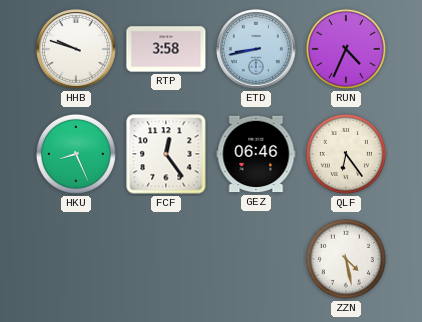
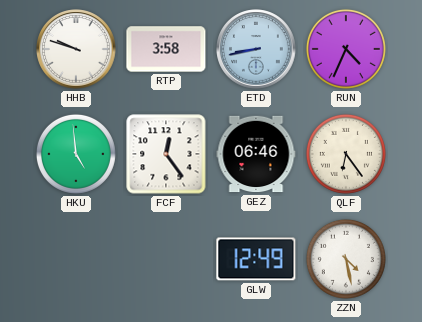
HKU: 8:26 -> 4:59
GLW: none -> 12:49
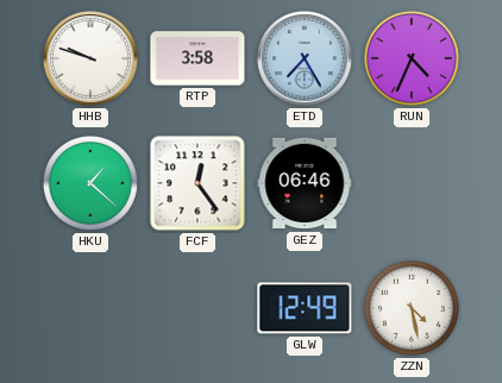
ETD: 8:43 -> 7:25
HKU: 4:59 -> 1:22
QLF: 6:24 -> none
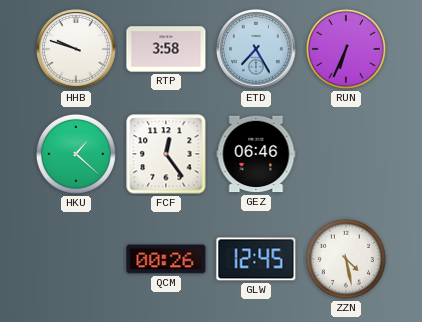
RUN: 4:34 -> 6:34
QCM: none -> 00:26
GLW: 12:49 -> 12:45
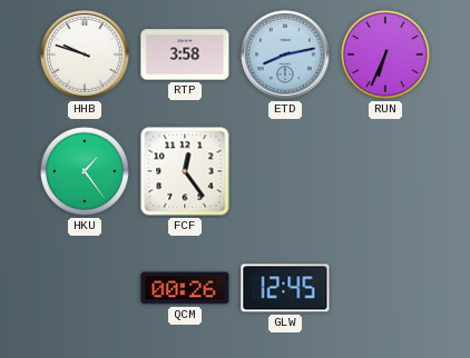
ETD: 7:25 -> 8:13
HKU: 1:22 -> 1:24
GEZ: 06:46 -> none
ZZN: 4:28 -> none
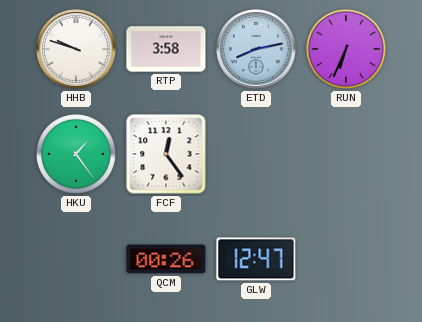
GLW: 12:45 -> 12:47
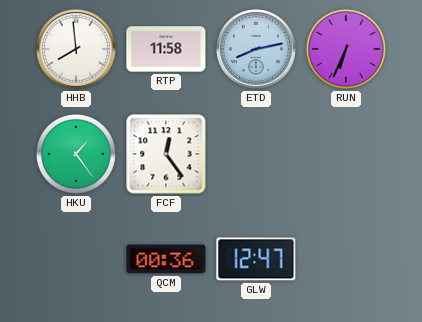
HHB: 9:48 -> 7:59
RTP: 3:58 -> 11:58
QCM: 00:26 -> 00:36
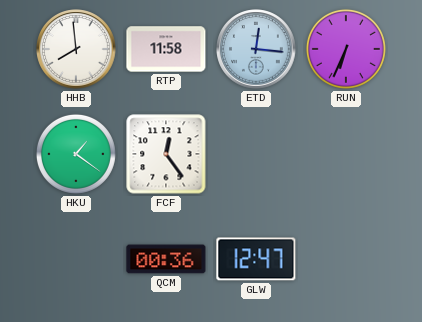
ETD: 8:13 -> 12:16
HKU: 1:24 -> 1:21
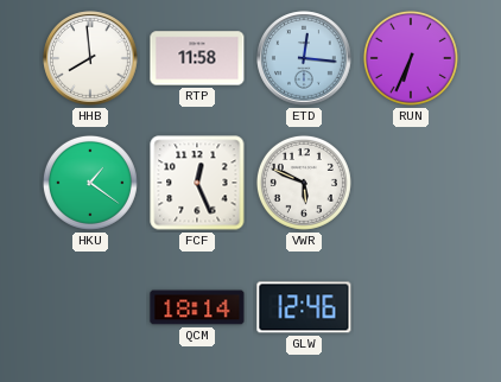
FCF: 12:24 -> 12:26
VWR: none -> 5:49
QCM: 00:36 -> 18:14
GLW: 12:47 -> 12:46
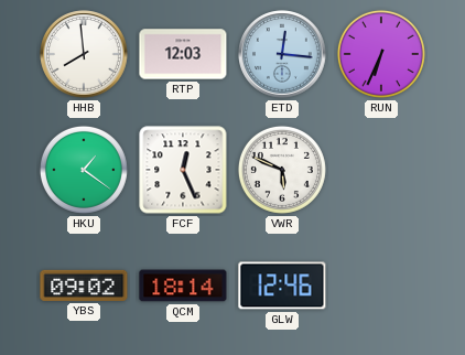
RTP: 11:58 -> 12:03
YBS: none -> 09:02
